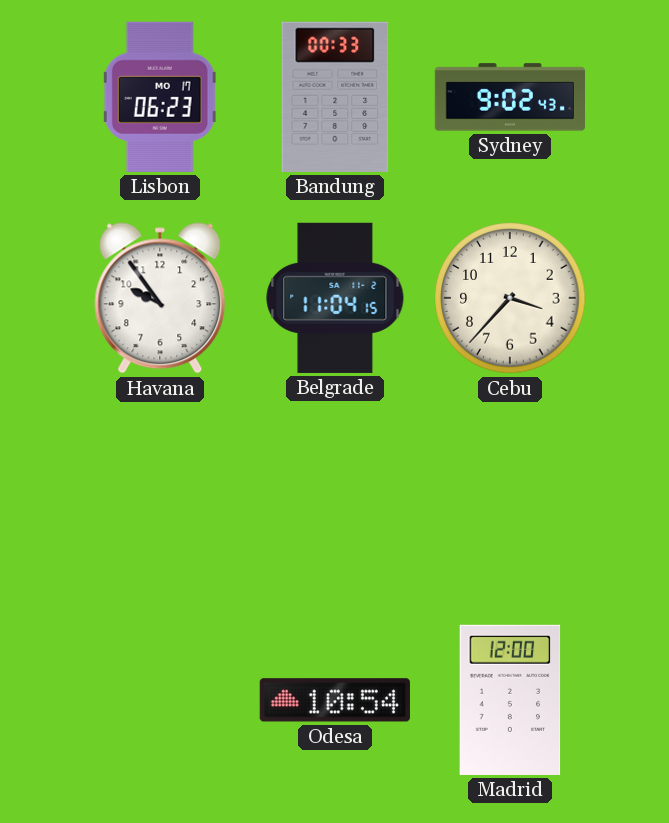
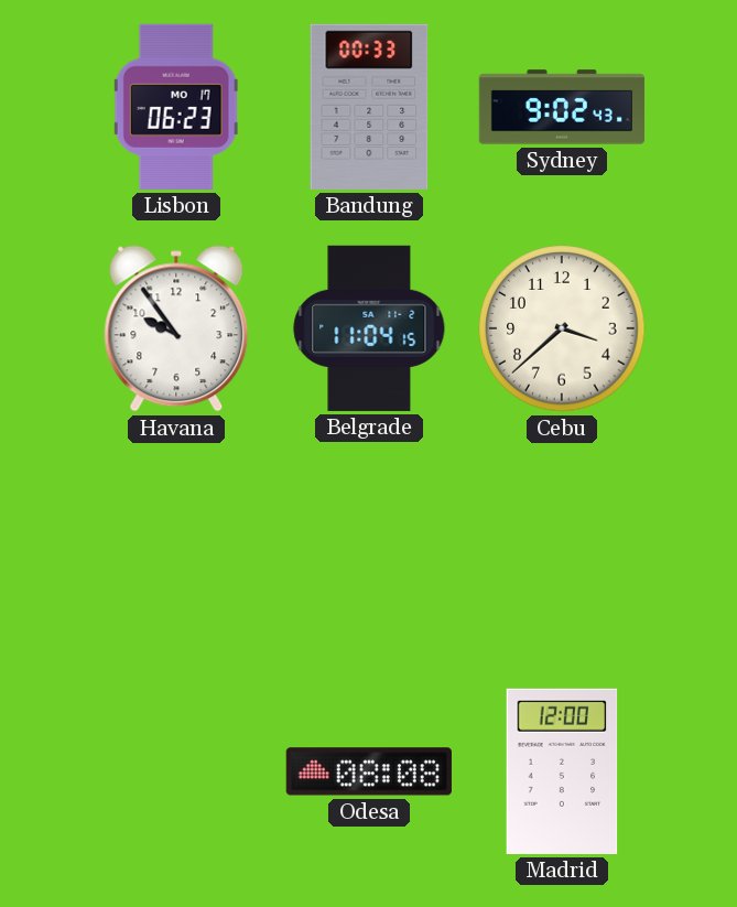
Cebu: 3:37 -> 3:38
Odesa: 10:54 -> 08:08
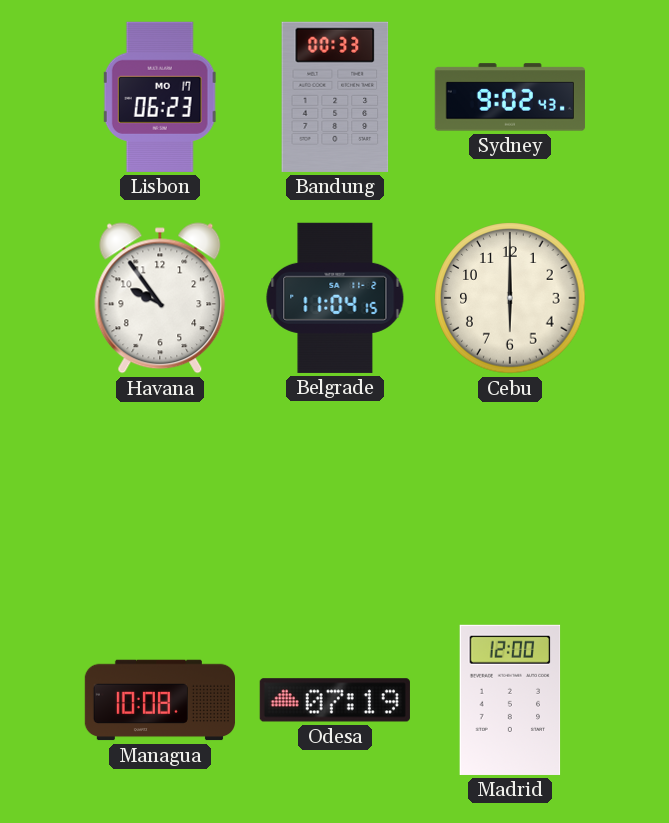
Cebu: 3:38 -> 6:00
Managua: none -> 10:08
Odesa: 08:08 -> 07:19
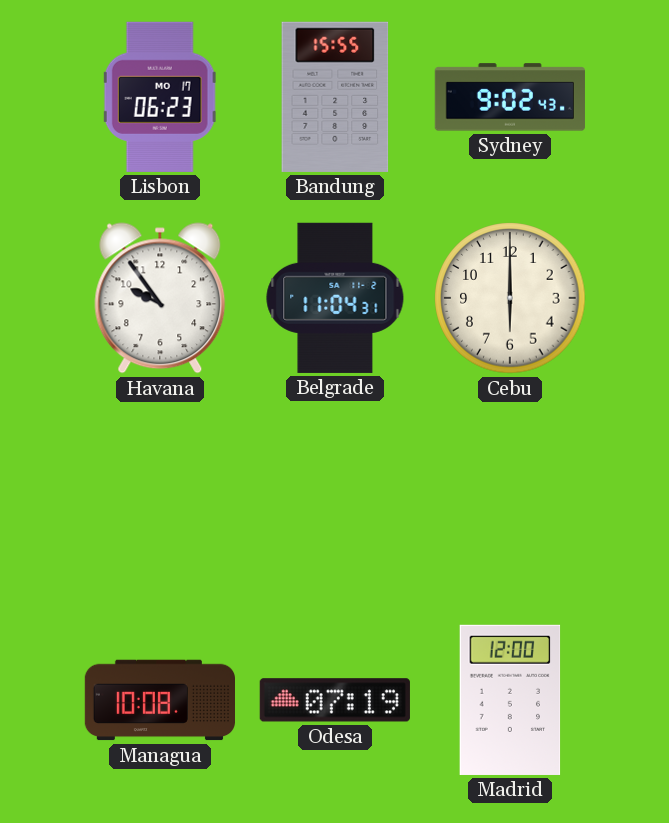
Bandung: 00:33 -> 15:55
Belgrade: 11:04:15 -> 11:04:31
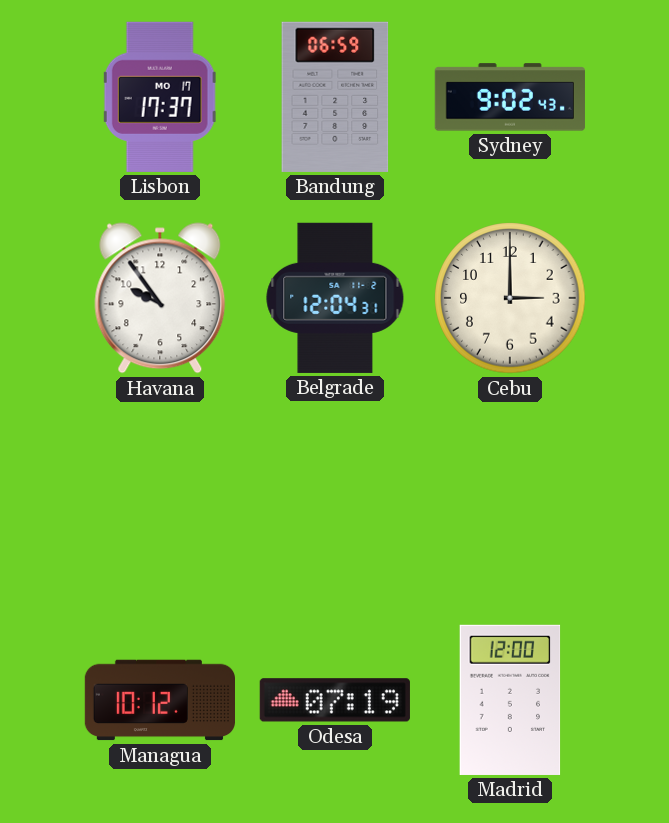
Lisbon: 06:23 -> 17:37
Bandung: 15:55 -> 06:59
Belgrade: 11:04 -> 12:04
Cebu: 6:00 -> 3:00
Managua: 10:08 -> 10:12
